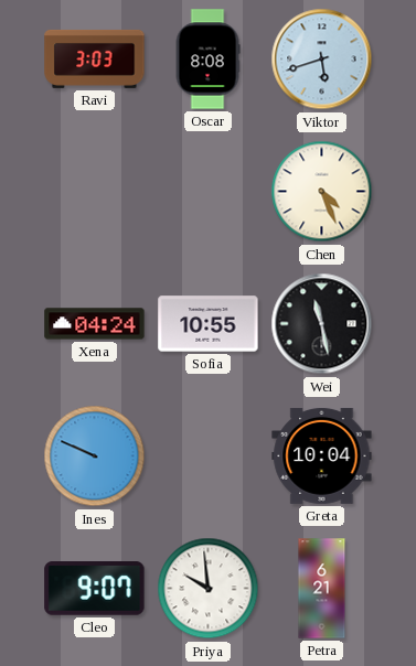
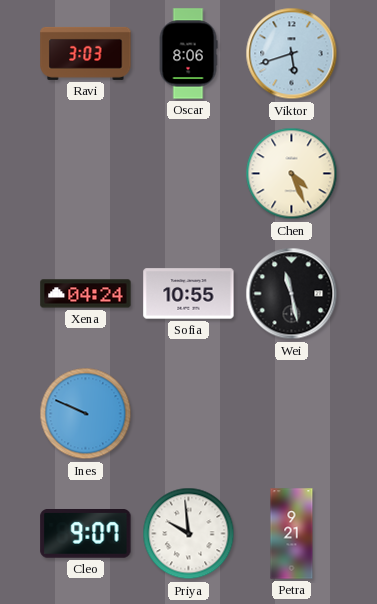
Oscar: 8:08 -> 8:06
Greta: 10:04 -> none
Petra: 6:21 -> 9:21
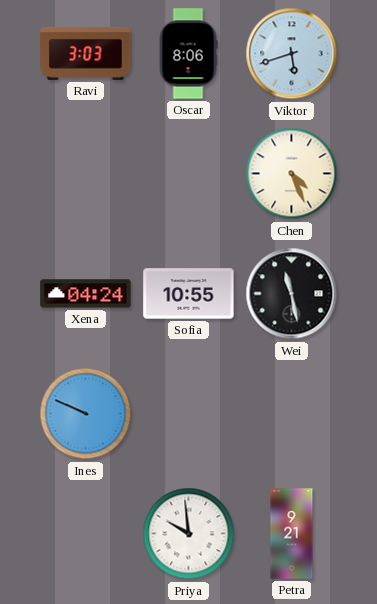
Cleo: 9:07 -> none
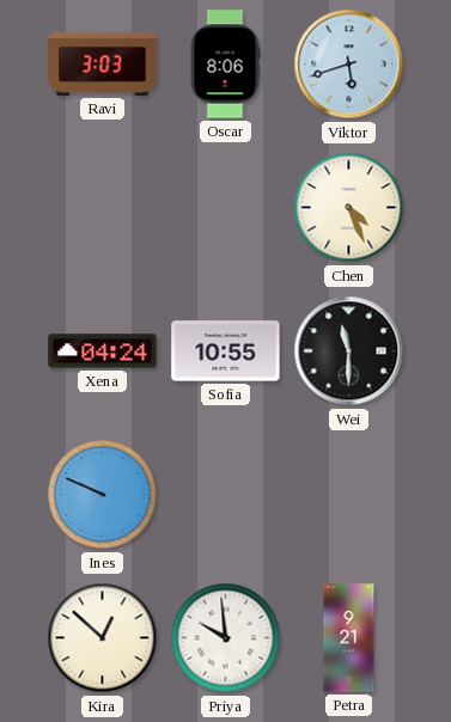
Wei: 11:28 -> 11:30
Kira: none -> 12:52
